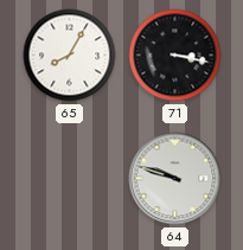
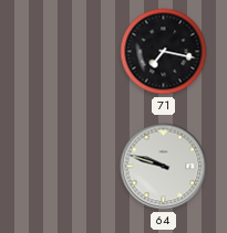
65: 8:05 -> none
71: 3:17 -> 7:17
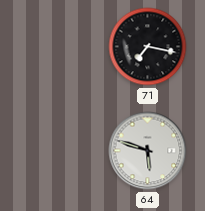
64: 9:48 -> 5:48
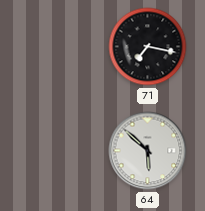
64: 5:48 -> 5:52
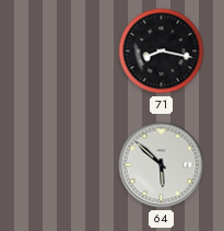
71: 7:17 -> 8:17
